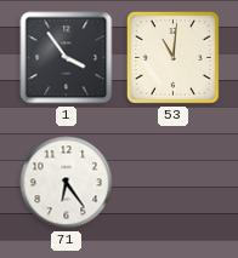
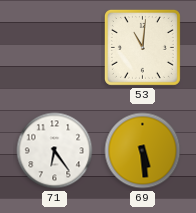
1: 3:54 -> none
69: none -> 5:29
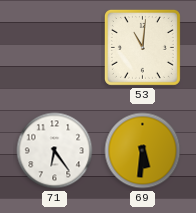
69: 5:29 -> 5:31
